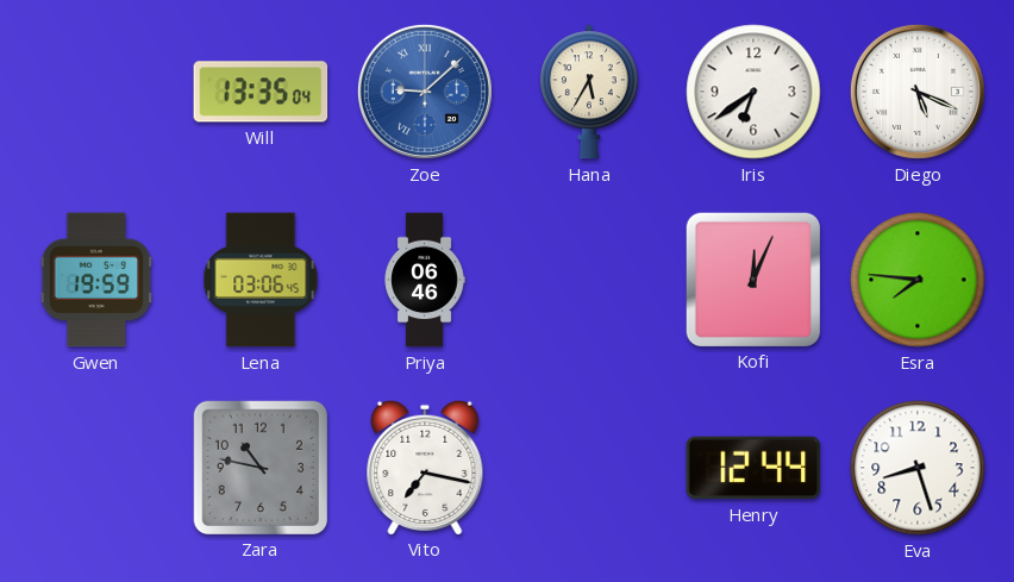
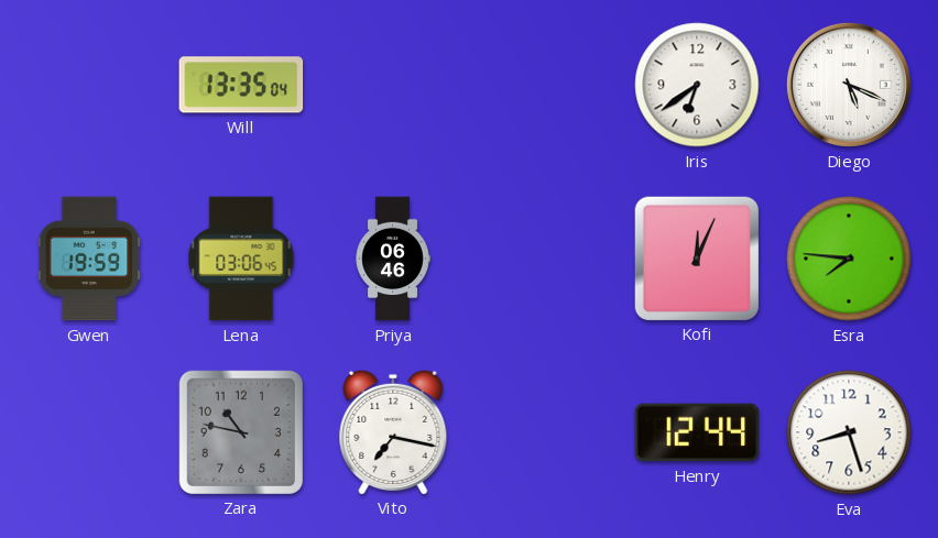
Zoe: 9:08 -> none
Hana: 5:35 -> none
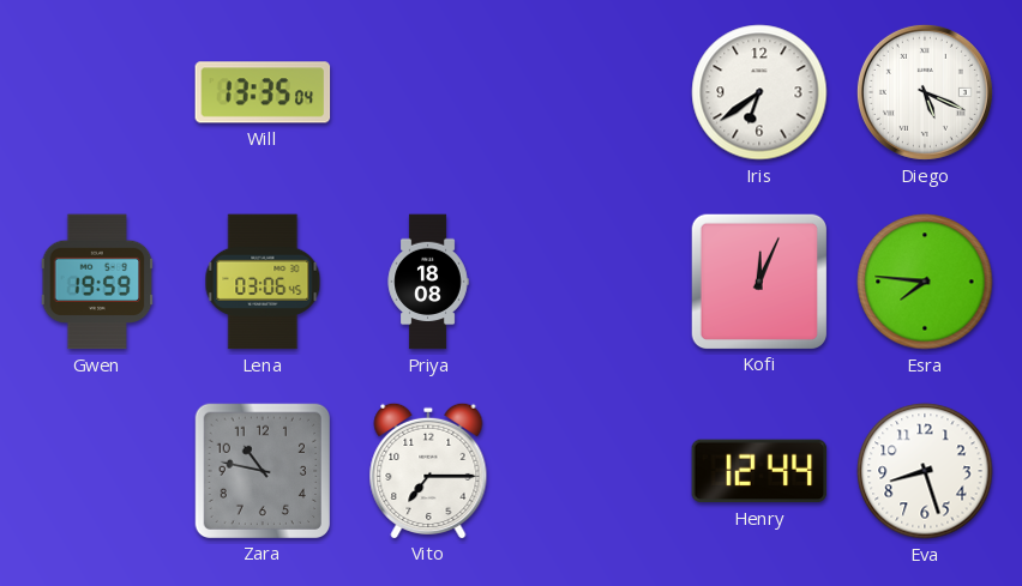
Priya: 06:46 -> 18:08
Vito: 7:17 -> 7:15
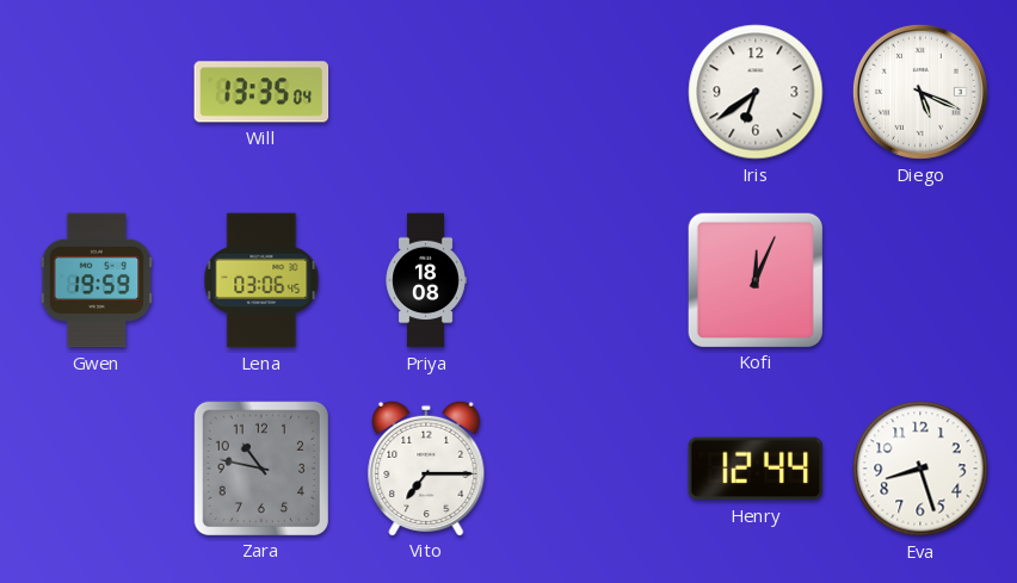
Esra: 7:46 -> none
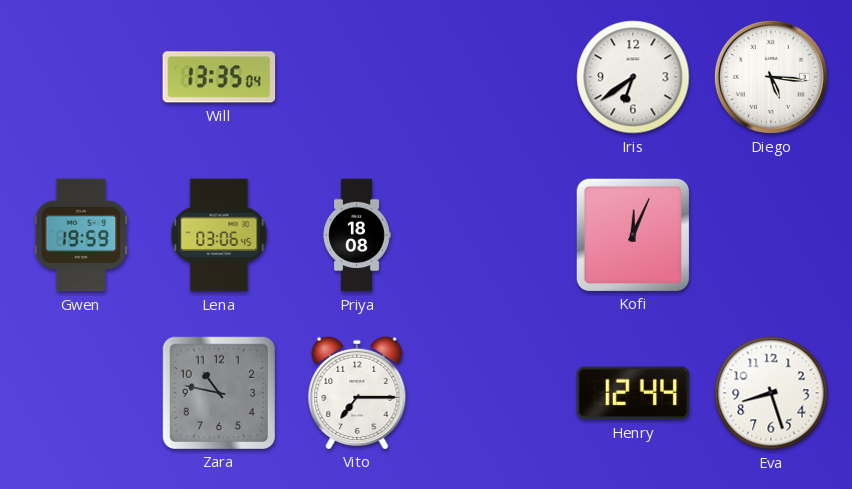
Diego: 5:19 -> 5:16
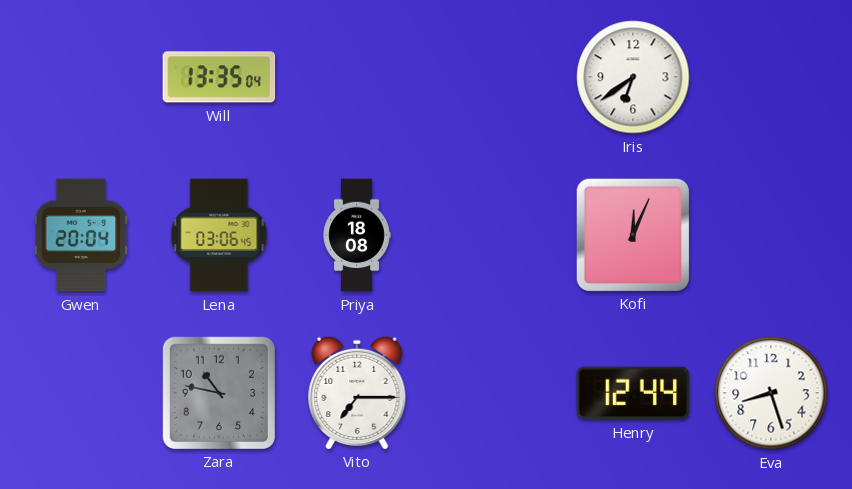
Diego: 5:16 -> none
Gwen: 19:59 -> 20:04
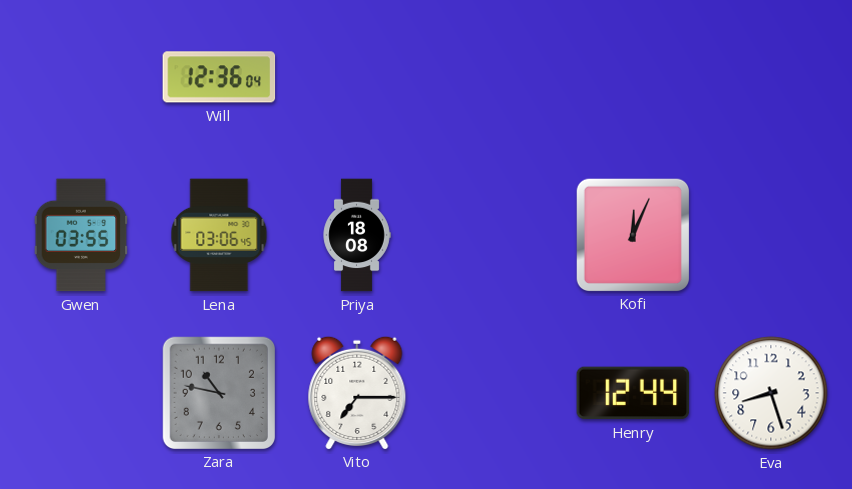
Will: 13:35 -> 12:36
Iris: 6:39 -> none
Gwen: 20:04 -> 03:55
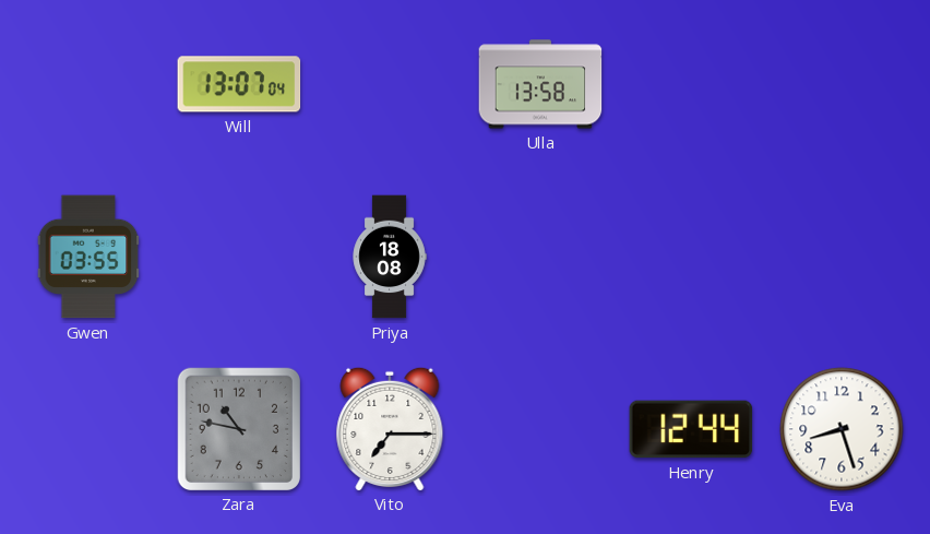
Will: 12:36 -> 13:07
Ulla: none -> 13:58
Lena: 03:06 -> none
Kofi: 12:04 -> none
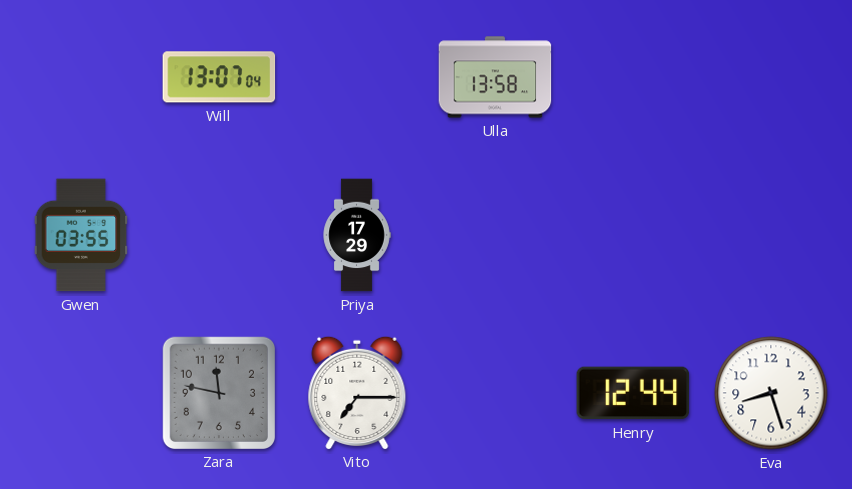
Priya: 18:08 -> 17:29
Zara: 10:47 -> 11:47
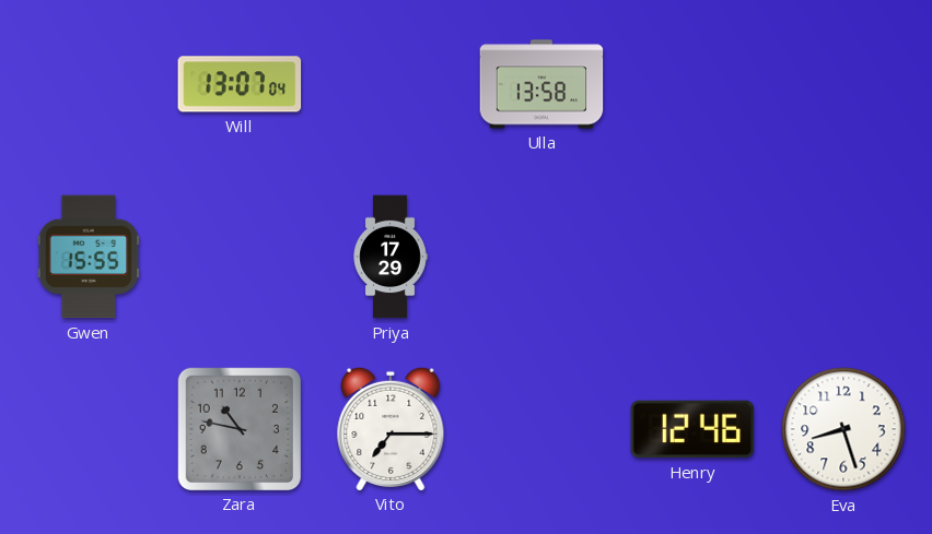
Gwen: 03:55 -> 15:55
Zara: 11:47 -> 10:47
Henry: 12:44 -> 12:46
